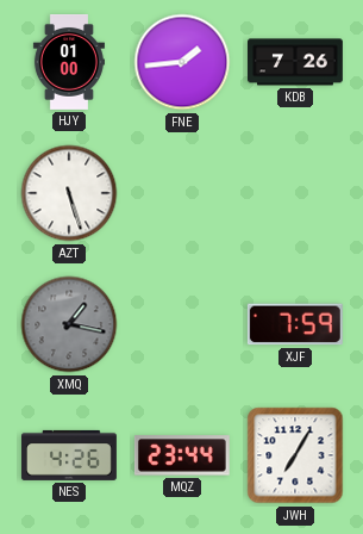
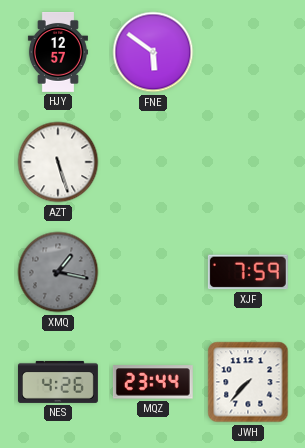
HJY: 01:00 -> 12:57
FNE: 1:44 -> 5:51
KDB: 7:26 -> none
JWH: 7:05 -> 7:37
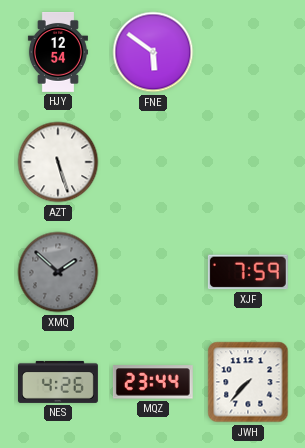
HJY: 12:57 -> 12:54
XMQ: 1:17 -> 1:52
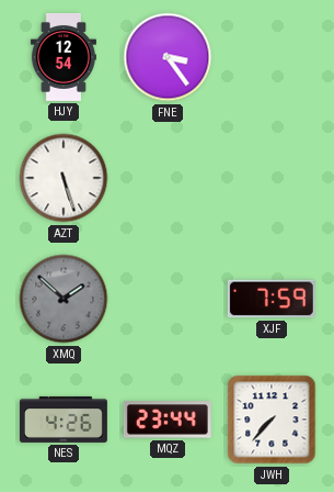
FNE: 5:51 -> 3:24
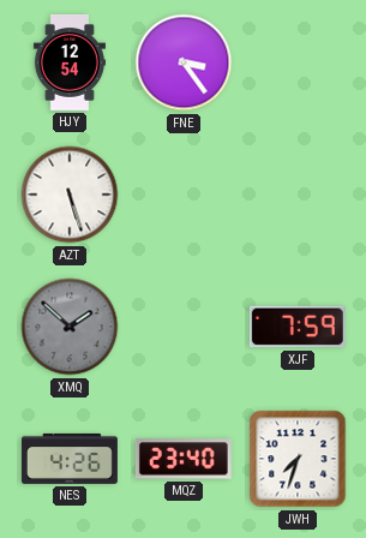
MQZ: 23:44 -> 23:40
JWH: 7:37 -> 7:33
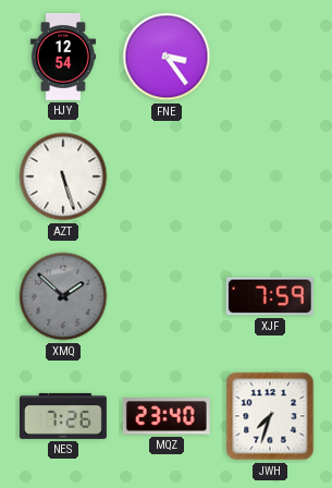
NES: 4:26 -> 7:26
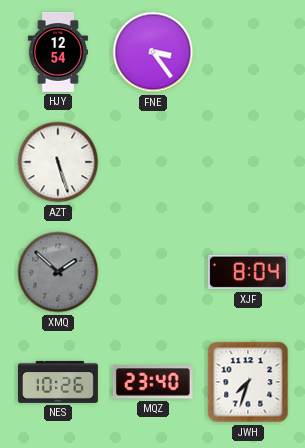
XJF: 7:59 -> 8:04
NES: 7:26 -> 10:26
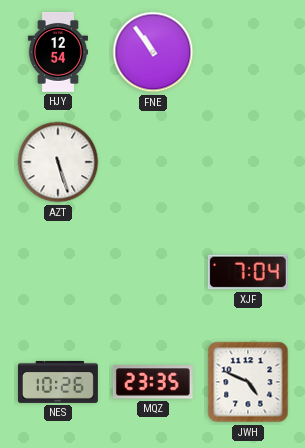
FNE: 3:24 -> 10:54
XMQ: 1:52 -> none
XJF: 8:04 -> 7:04
MQZ: 23:40 -> 23:35
JWH: 7:33 -> 4:49
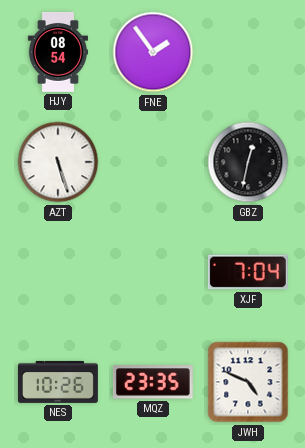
HJY: 12:54 -> 08:54
FNE: 10:54 -> 1:54
GBZ: none -> 12:32
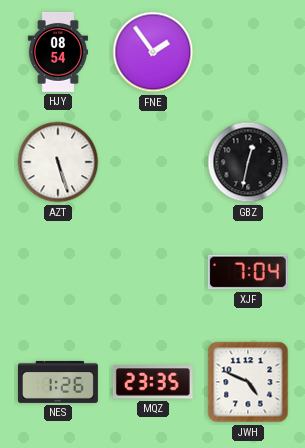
NES: 10:26 -> 1:26
